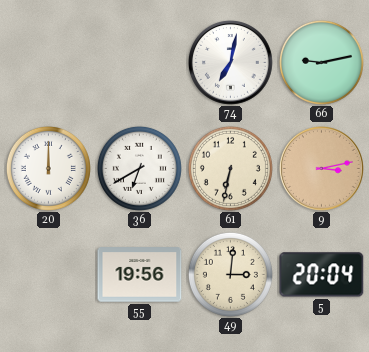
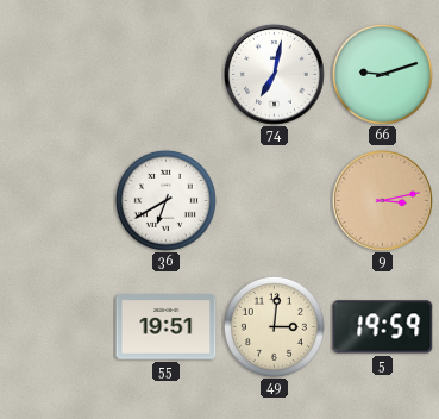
66: 9:13 -> 9:12
20: 12:00 -> none
61: 6:32 -> none
55: 19:56 -> 19:51
5: 20:04 -> 19:59
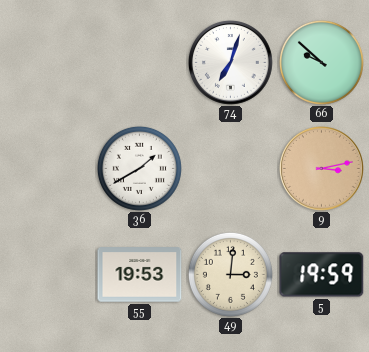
74: 7:02 -> 7:03
66: 9:12 -> 9:52
36: 6:40 -> 1:40
55: 19:51 -> 19:53
